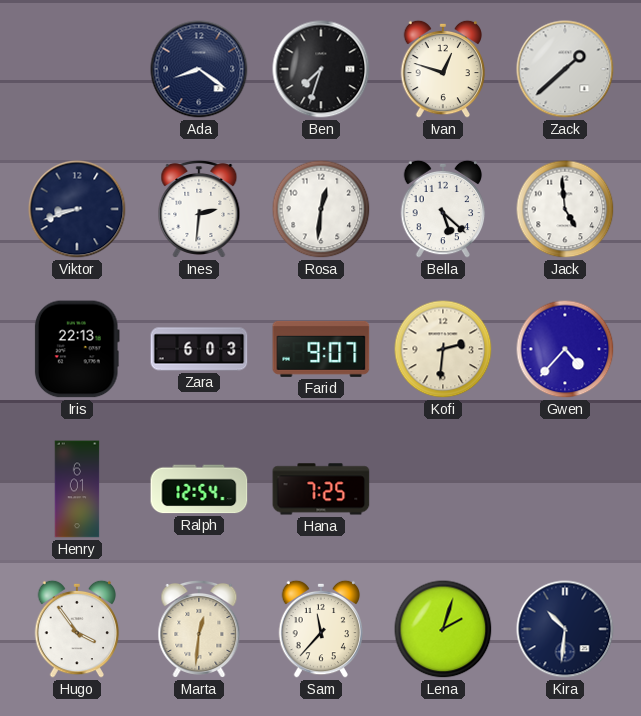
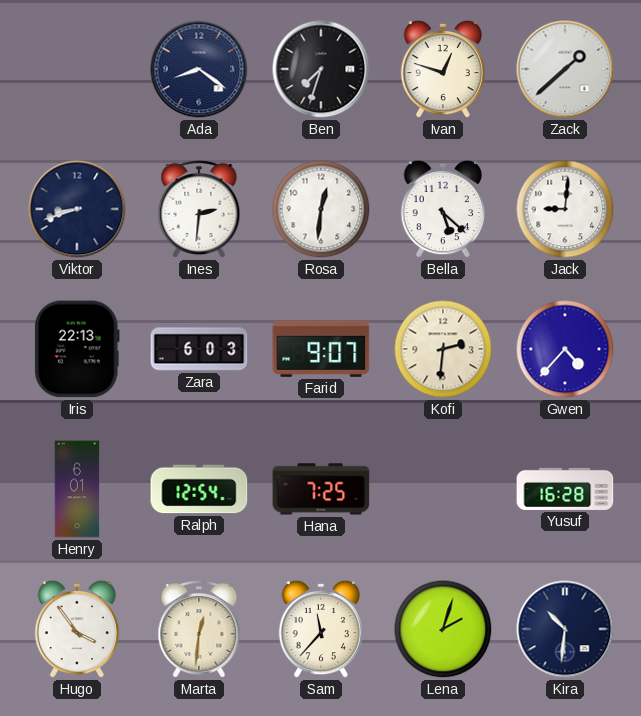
Jack: 4:59 -> 9:01
Yusuf: none -> 16:28
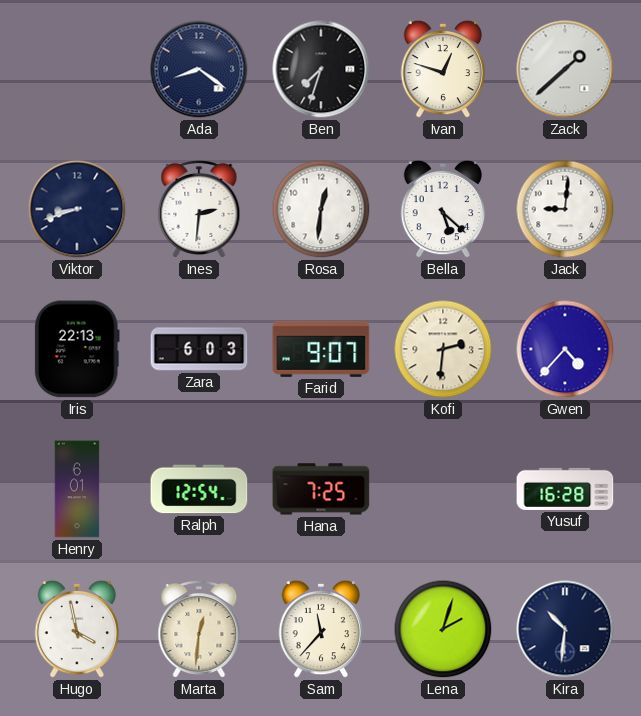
Hugo: 3:54 -> 3:58
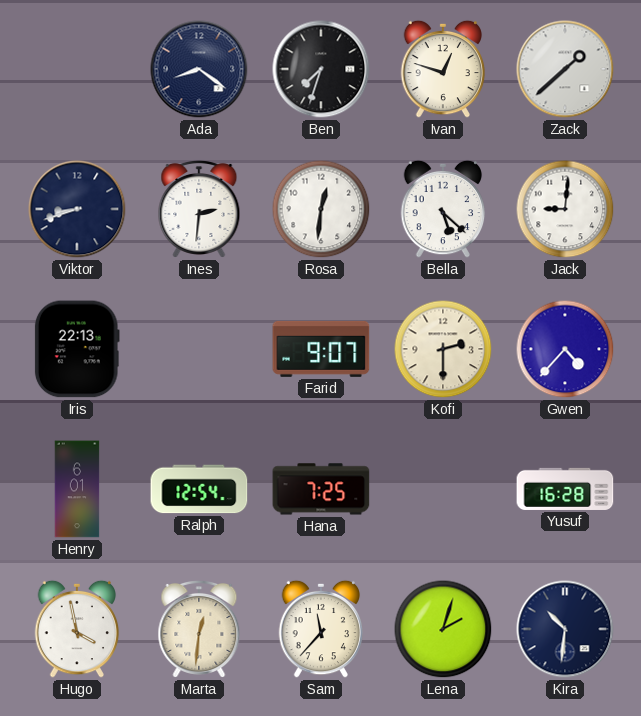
Zara: 6:03 -> none
Kofi: 2:31 -> 2:30
